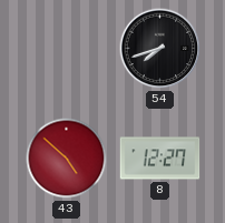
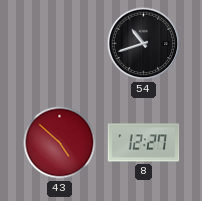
54: 7:42 -> 10:42
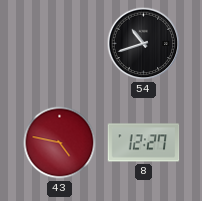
43: 4:52 -> 4:47
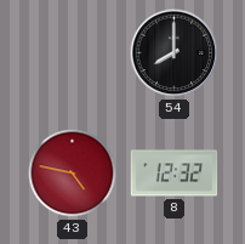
54: 10:42 -> 8:00
8: 12:27 -> 12:32
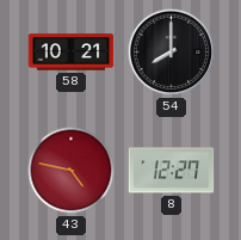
58: none -> 10:21
8: 12:32 -> 12:27
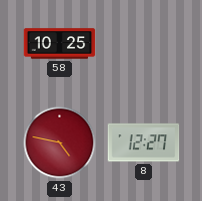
58: 10:21 -> 10:25
54: 8:00 -> none
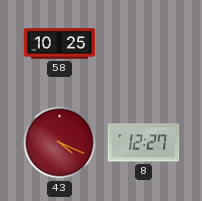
43: 4:47 -> 4:19
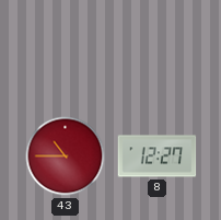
58: 10:25 -> none
43: 4:19 -> 10:45
